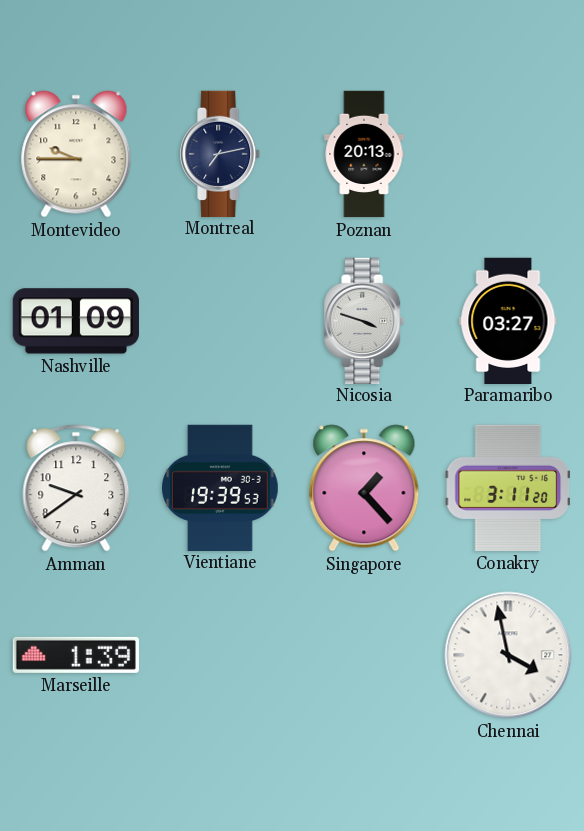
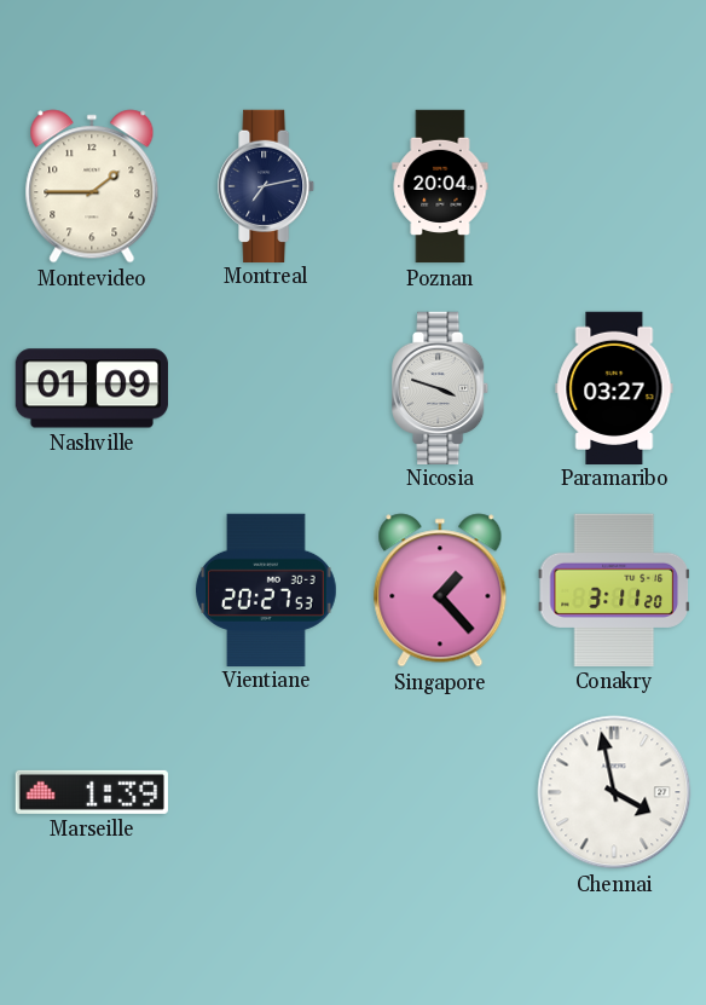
Montevideo: 9:45 -> 1:45
Poznan: 20:13 -> 20:04
Amman: 9:39 -> none
Vientiane: 19:39 -> 20:27
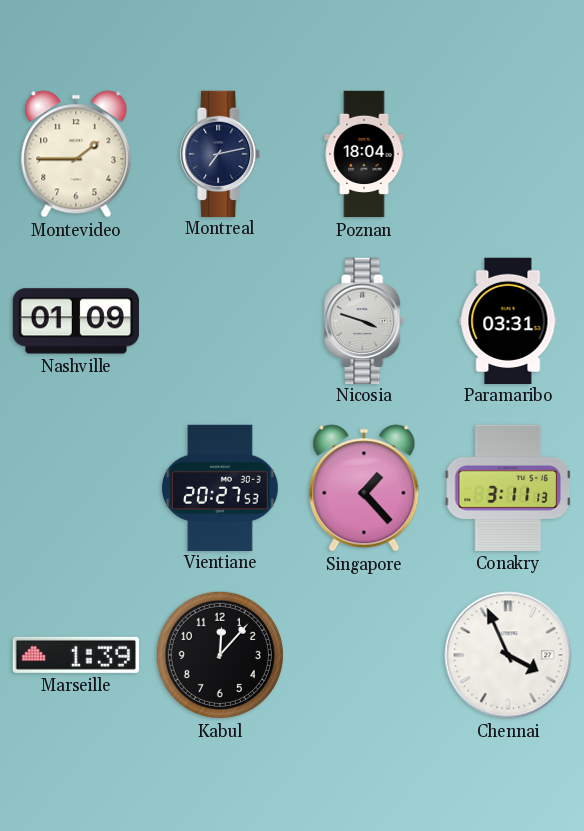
Poznan: 20:04 -> 18:04
Paramaribo: 03:27 -> 03:31
Conakry: 3:11:20 -> 3:11:13
Kabul: none -> 12:07
Chennai: 3:58 -> 3:56
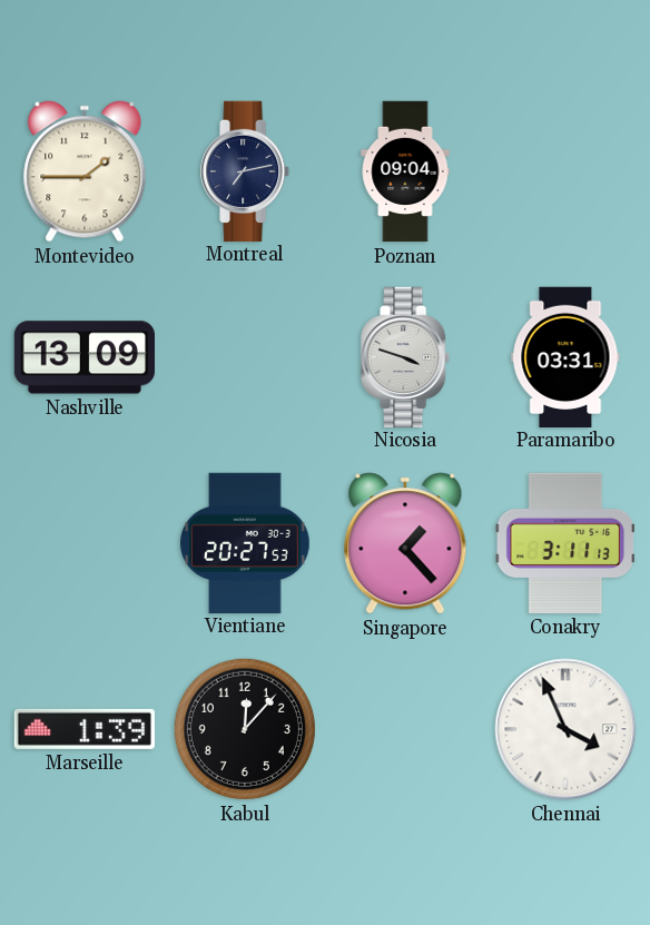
Poznan: 18:04 -> 09:04
Nashville: 01:09 -> 13:09
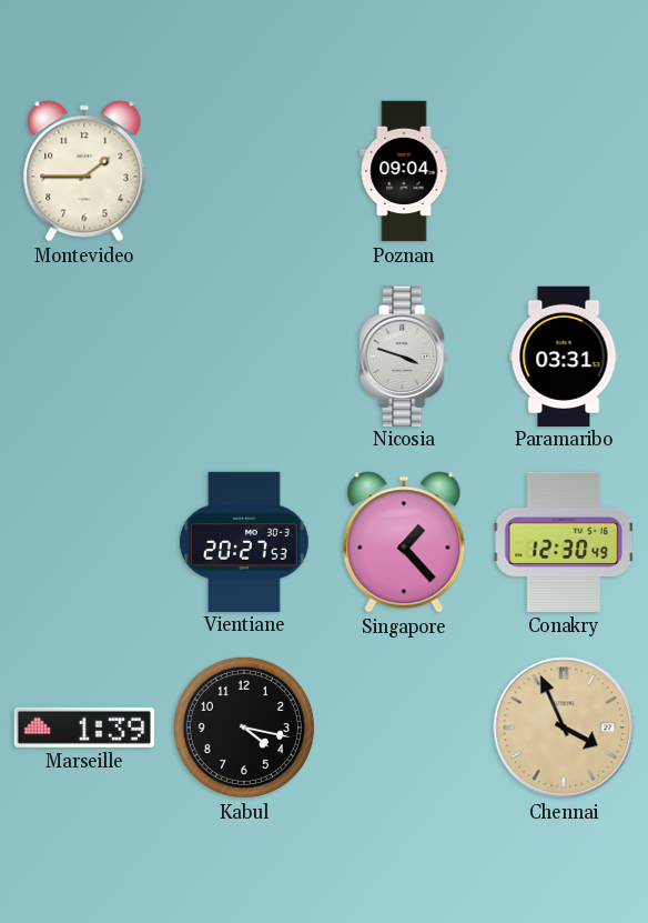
Montreal: 7:13 -> none
Nashville: 13:09 -> none
Conakry: 3:11 -> 12:30
Kabul: 12:07 -> 4:17
Chennai dial: white -> champagne
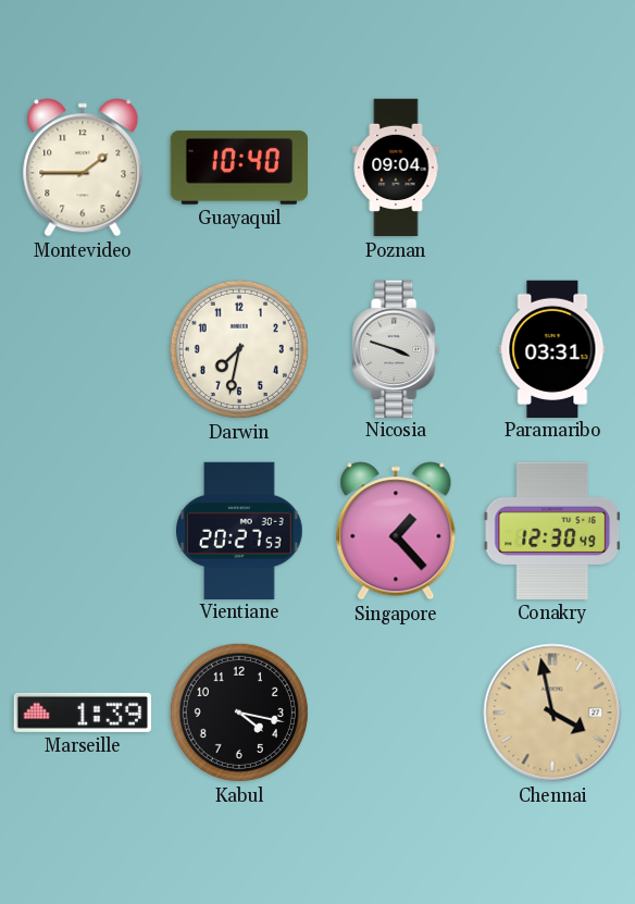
Guayaquil: none -> 10:40
Darwin: none -> 7:32
Chennai: 3:56 -> 3:58
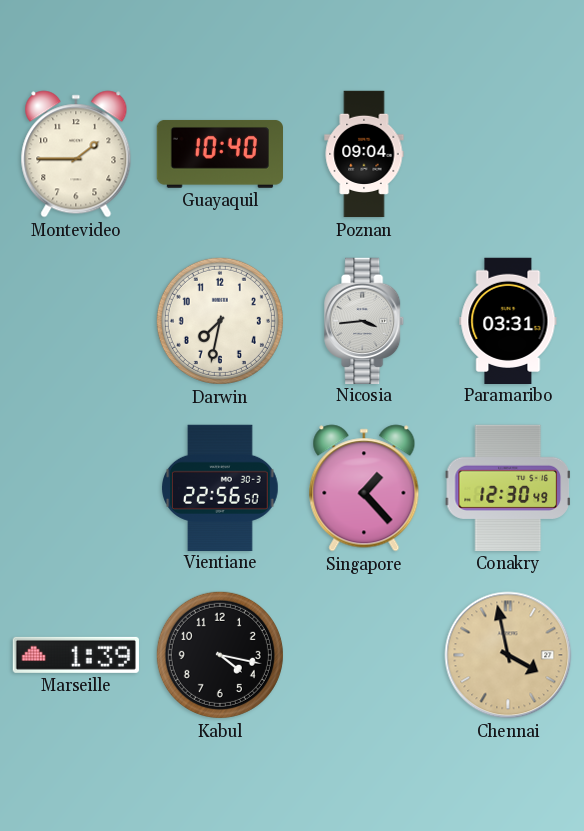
Nicosia: 3:48 -> 3:44
Vientiane: 20:27 -> 22:56
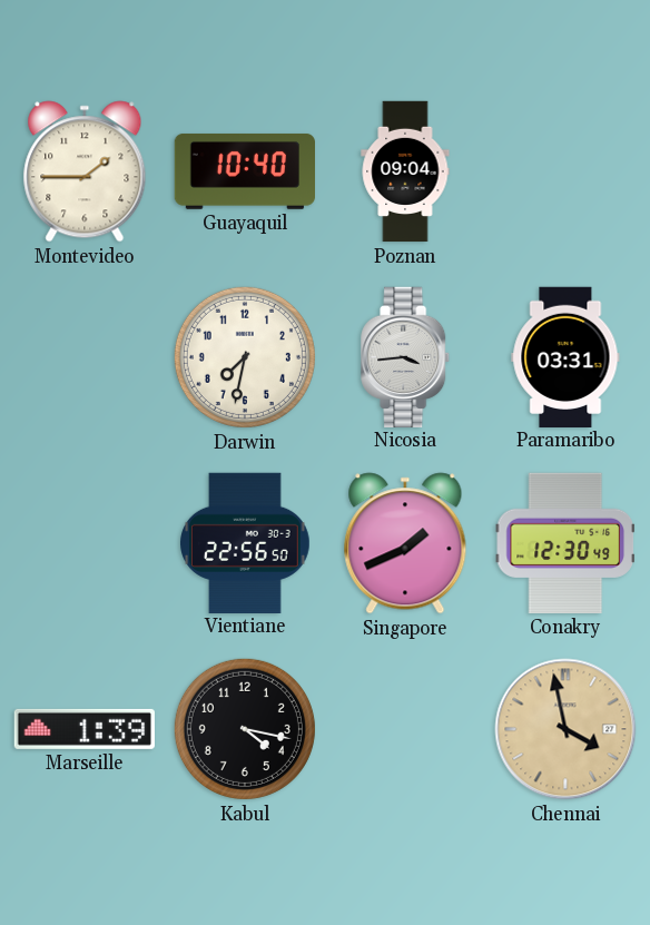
Singapore: 1:23 -> 1:41
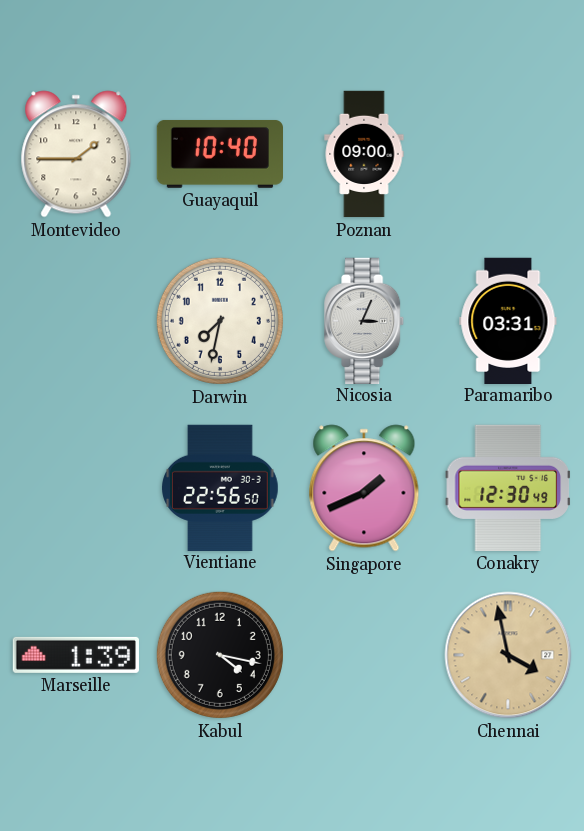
Poznan: 09:04 -> 09:00
Nicosia: 3:44 -> 3:04
